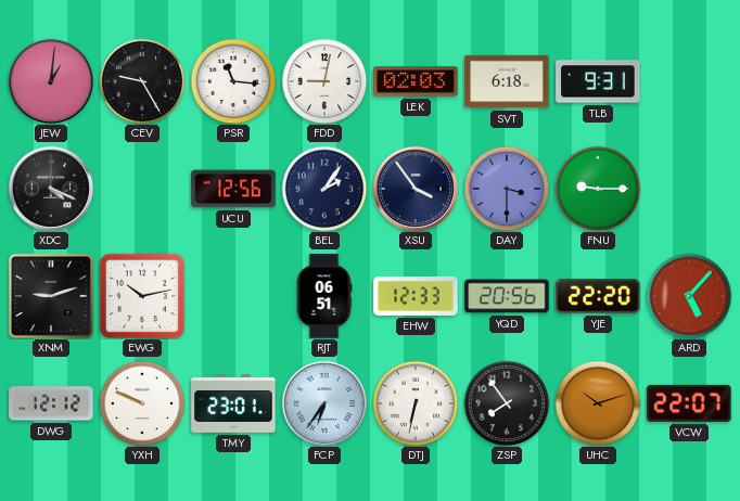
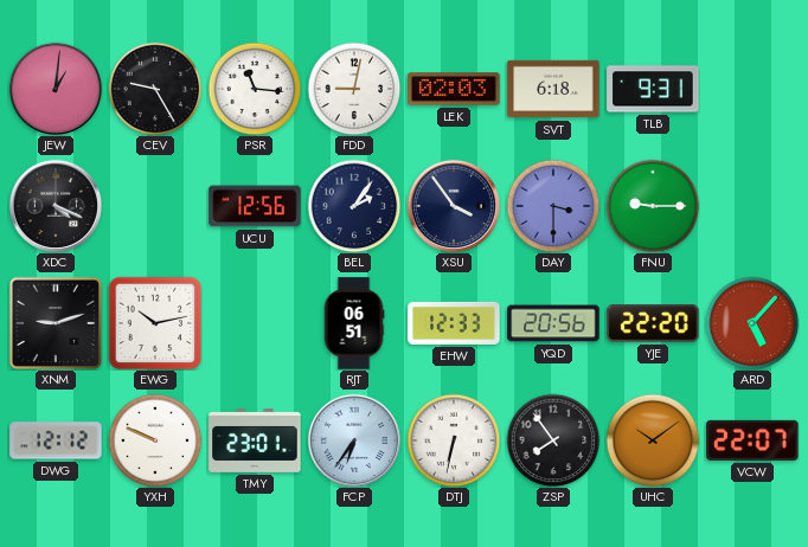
UHC: 10:12 -> 10:09
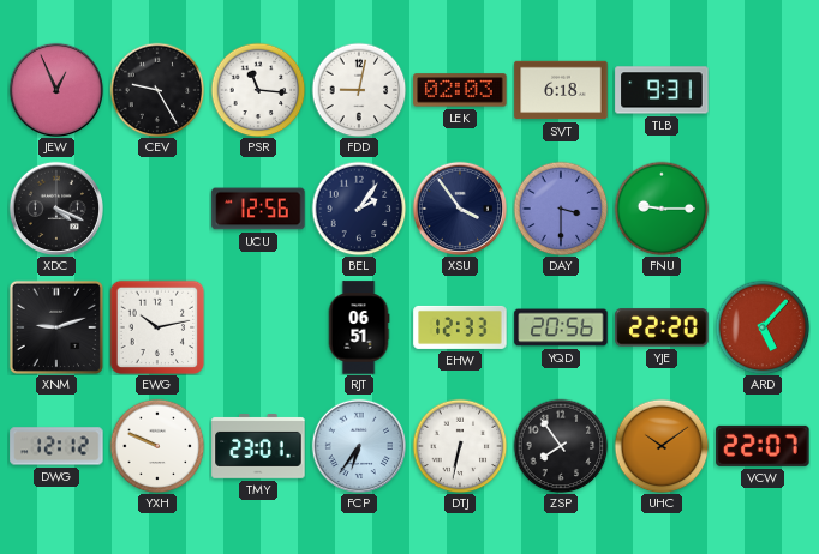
JEW: 1:01 -> 12:56
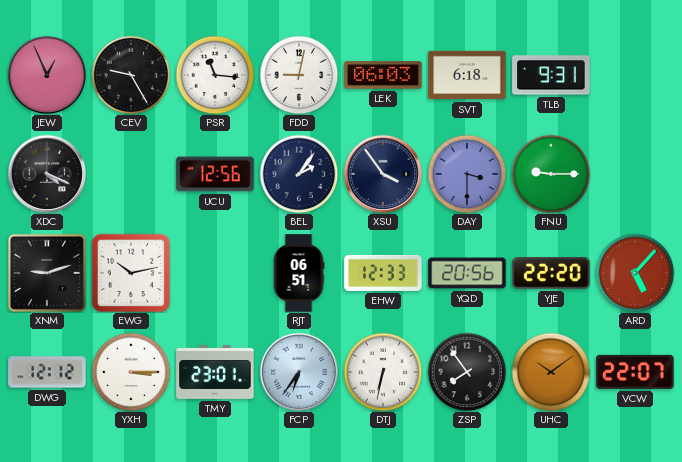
LEK: 02:03 -> 06:03
YXH: 9:49 -> 3:15
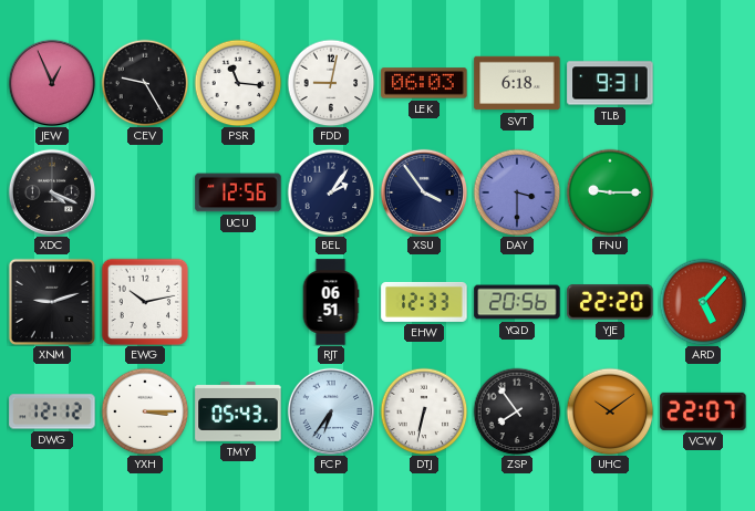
TMY: 23:01 -> 05:43
